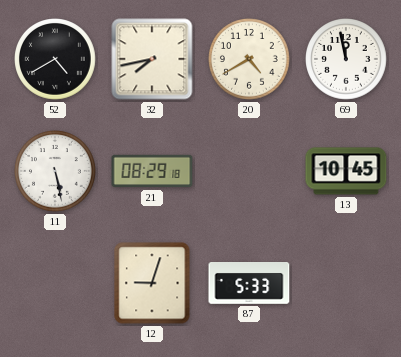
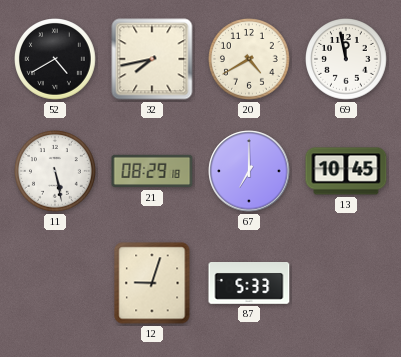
67: none -> 7:00
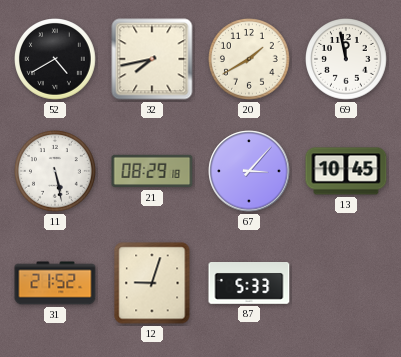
20: 4:40 -> 1:40
67: 7:00 -> 3:07
31: none -> 21:52
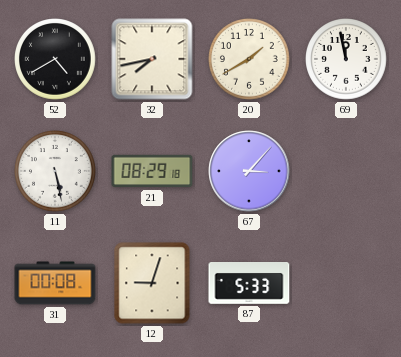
13: 10:45 -> none
31: 21:52 -> 00:08
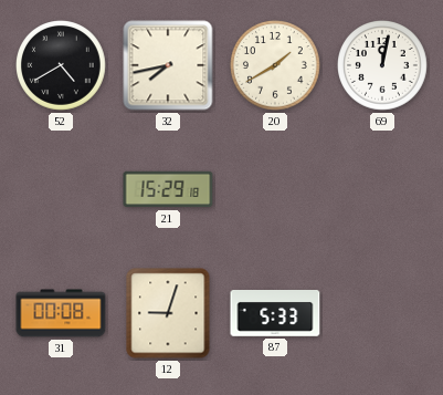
69: 11:58 -> 12:02
11: 5:28 -> none
21: 08:29 -> 15:29
67: 3:07 -> none
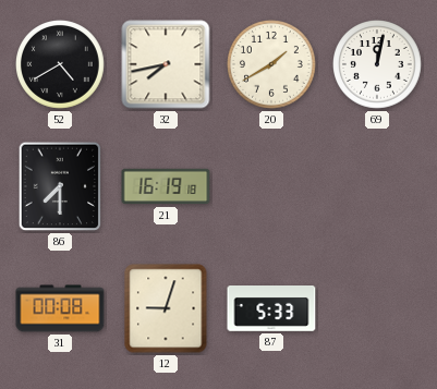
86: none -> 7:30
21: 15:29 -> 16:19
